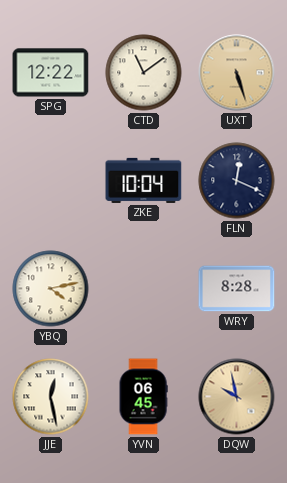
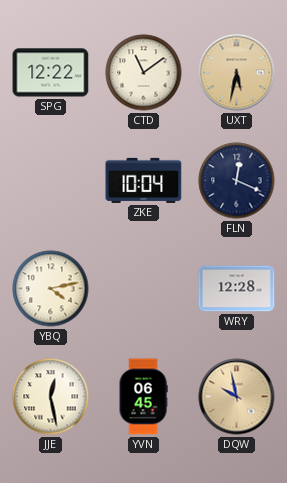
UXT: 5:27 -> 5:32
WRY: 8:28 -> 12:28
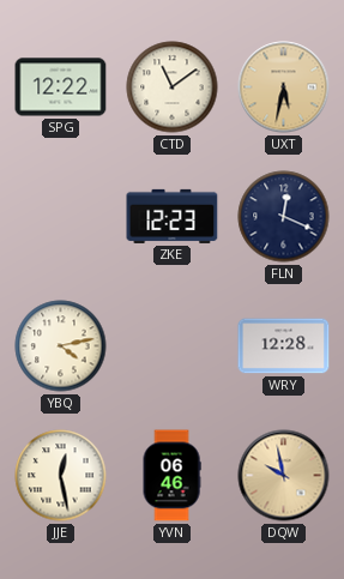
ZKE: 10:04 -> 12:23
YVN: 06:45 -> 06:46
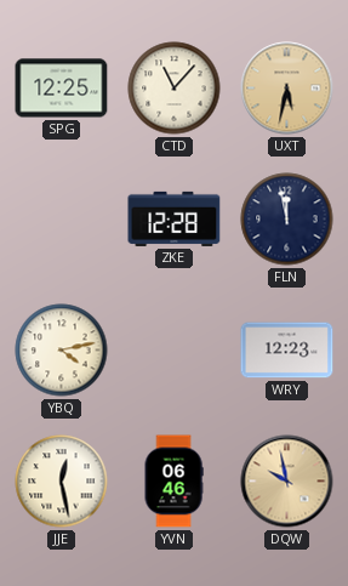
SPG: 12:22 -> 12:25
CTD: 11:09 -> 11:07
ZKE: 12:23 -> 12:28
FLN: 12:19 -> 11:58
WRY: 12:28 -> 12:23
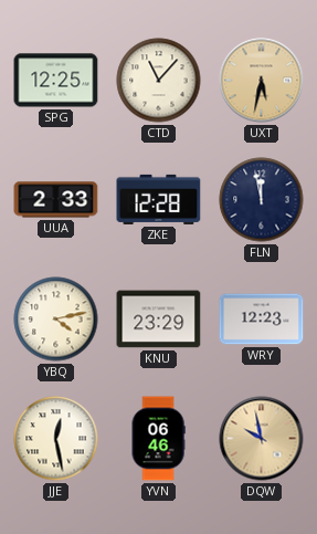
UUA: none -> 2:33
KNU: none -> 23:29
